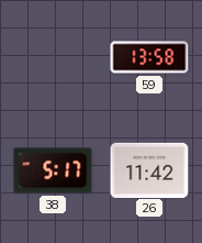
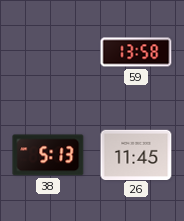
38: 5:17 -> 5:13
26: 11:42 -> 11:45
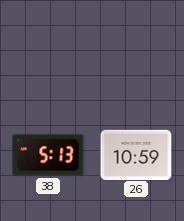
59: 13:58 -> none
26: 11:45 -> 10:59
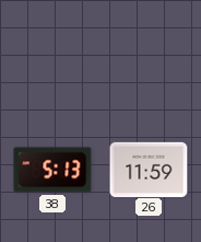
26: 10:59 -> 11:59
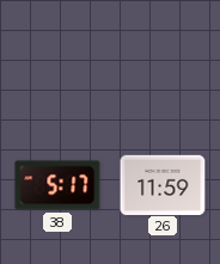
38: 5:13 -> 5:17
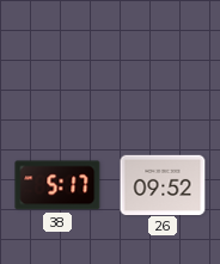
26: 11:59 -> 09:52
